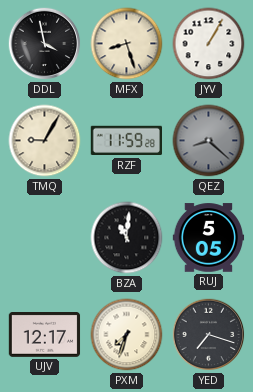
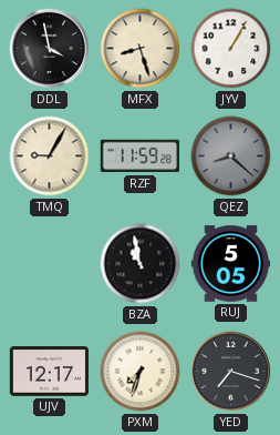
BZA: 11:01 -> 10:58
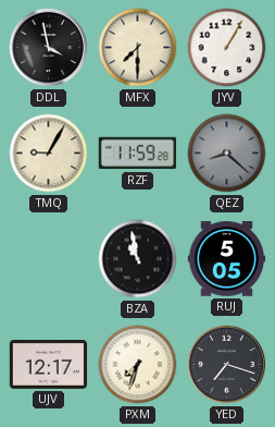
MFX: 8:27 -> 7:30
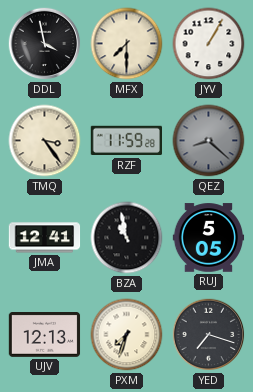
TMQ: 9:05 -> 3:24
JMA: none -> 12:41
UJV: 12:17 -> 12:13
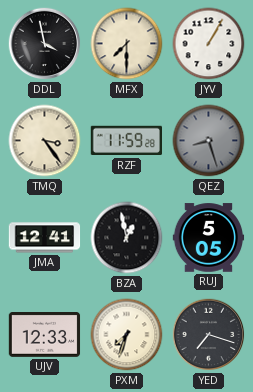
QEZ: 8:22 -> 8:27
BZA: 10:58 -> 12:58
UJV: 12:13 -> 12:33
